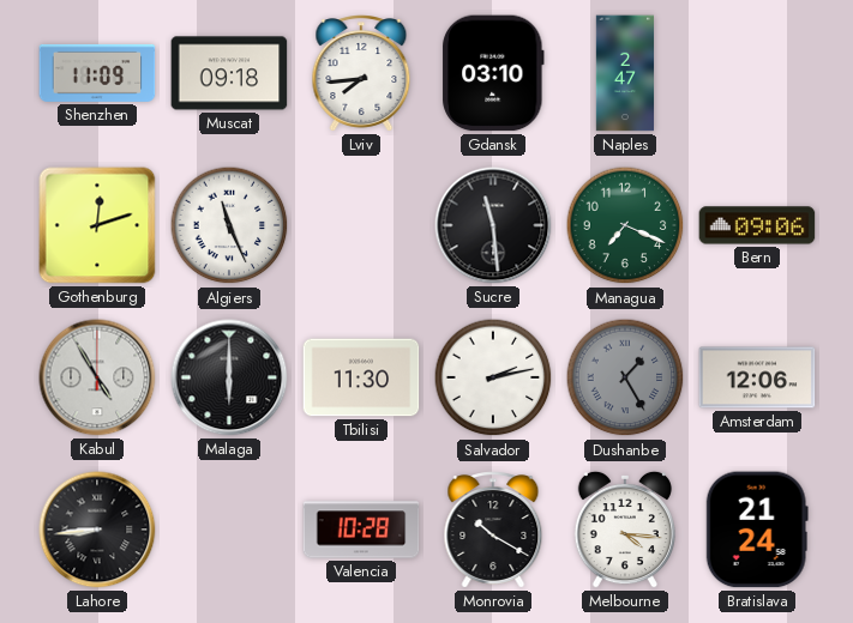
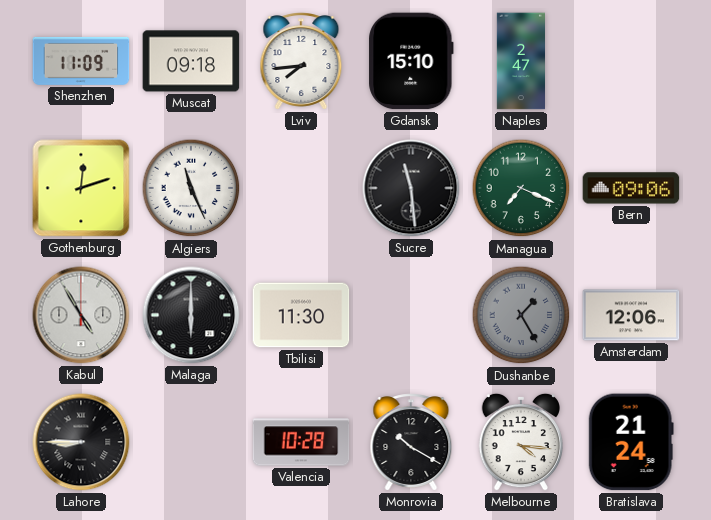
Gdansk: 03:10 -> 15:10
Salvador: 2:13 -> none
Lahore: 8:44 -> 8:45
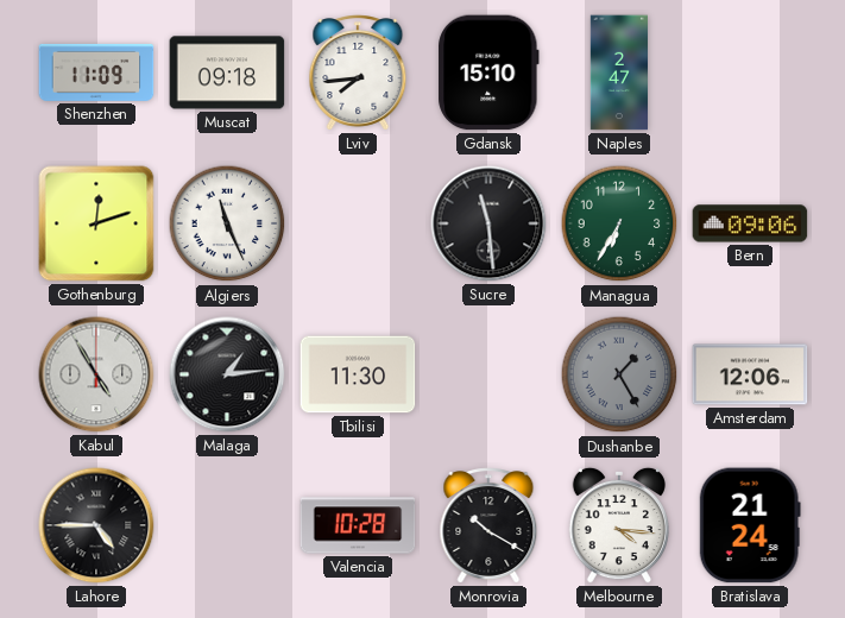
Managua: 7:19 -> 6:35
Malaga: 6:00 -> 1:14
Lahore: 8:45 -> 4:45
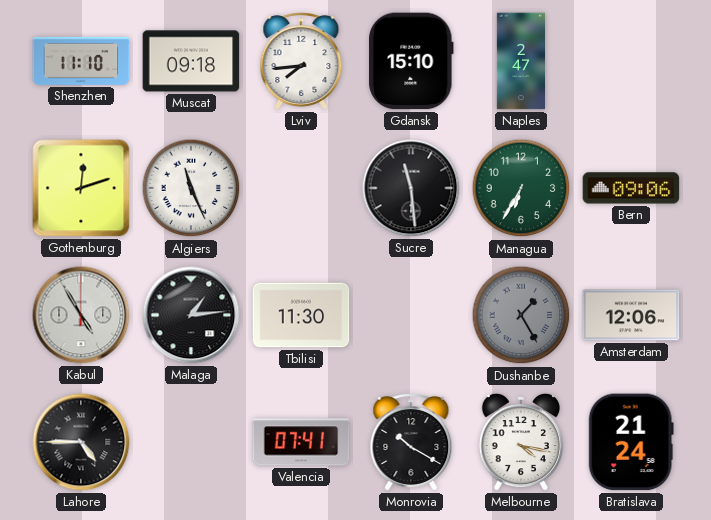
Shenzhen: 11:09 -> 11:10
Valencia: 10:28 -> 07:41
Melbourne: 4:16 -> 4:17
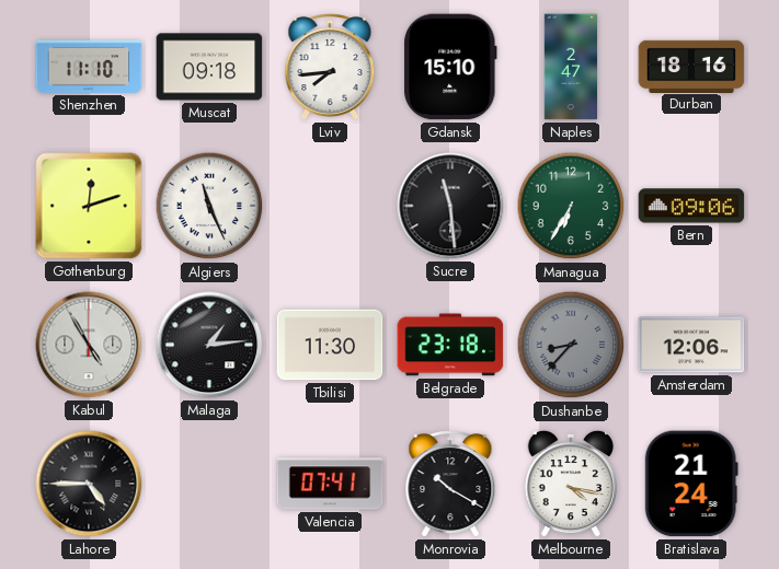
Durban: none -> 18:16
Belgrade: none -> 23:18
Dushanbe: 1:25 -> 8:37
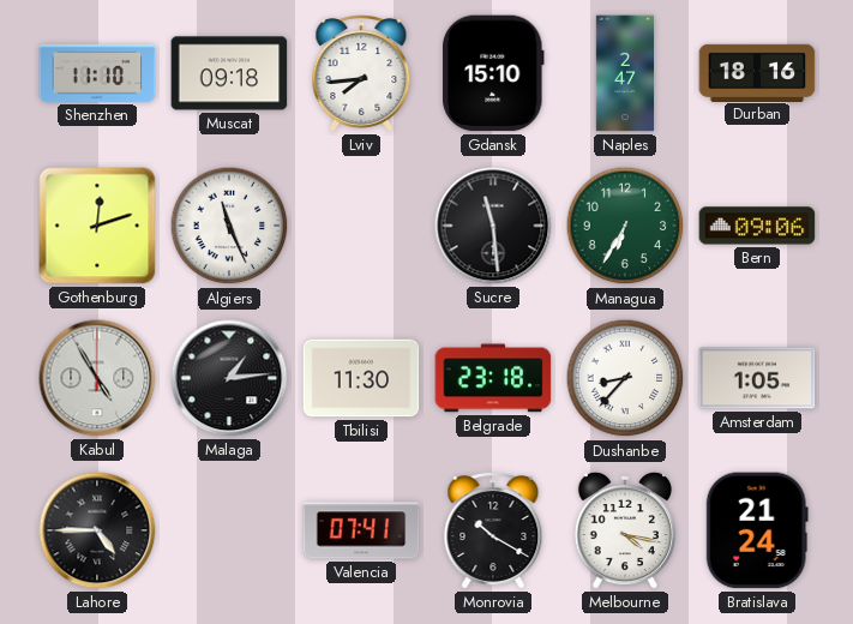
Dushanbe dial: grey -> white
Amsterdam: 12:06 -> 1:05
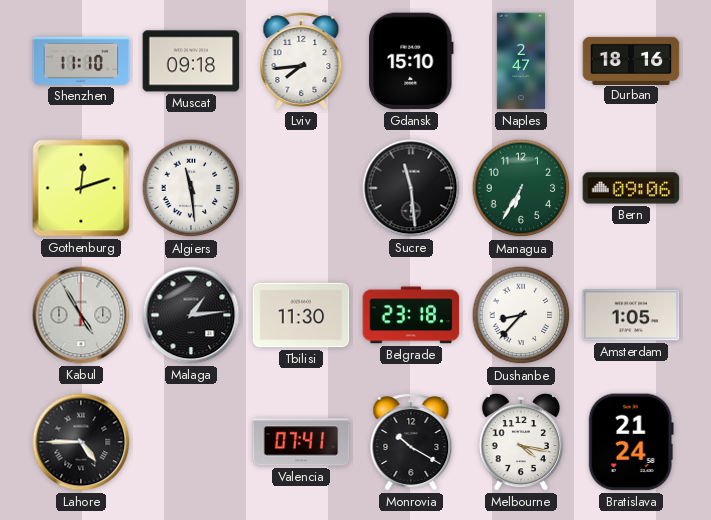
Algiers: 11:26 -> 11:29
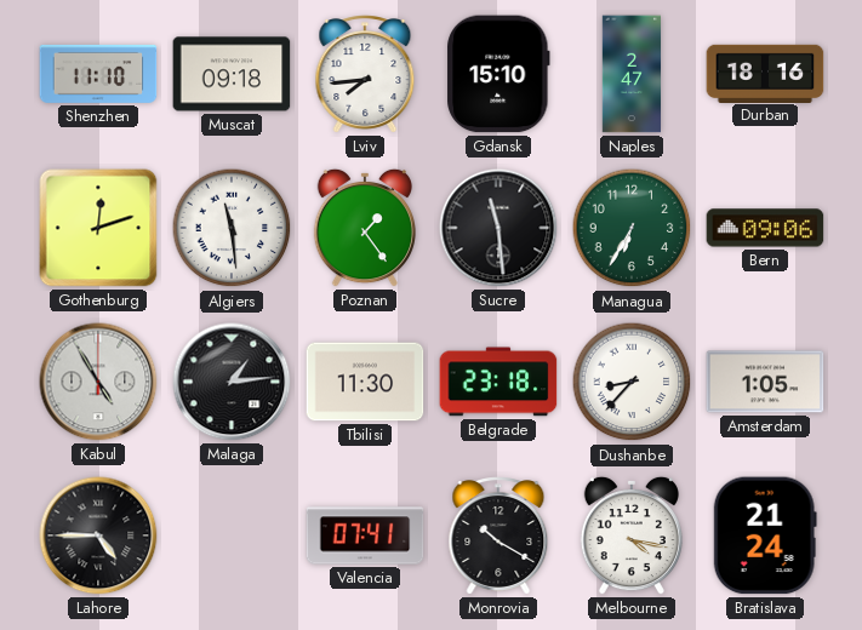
Poznan: none -> 1:24
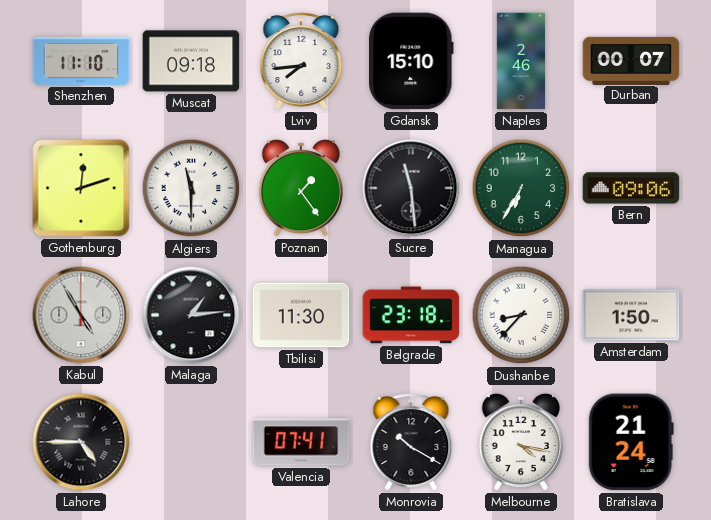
Naples: 2:47 -> 2:46
Durban: 18:16 -> 00:07
Algiers: 11:29 -> 11:30
Amsterdam: 1:05 -> 1:50
